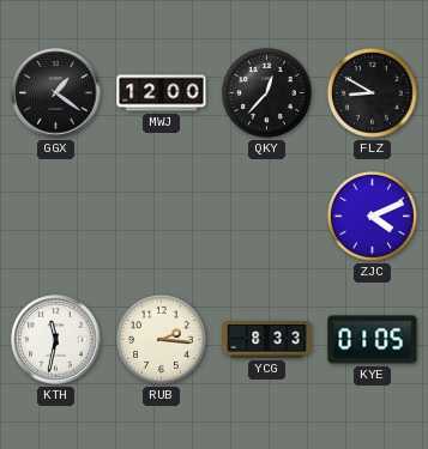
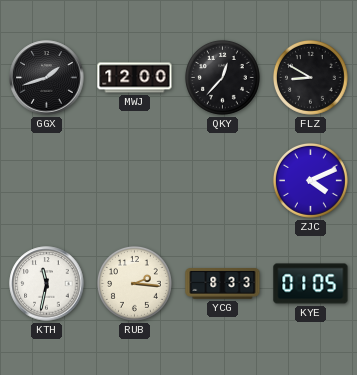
GGX: 1:21 -> 1:42
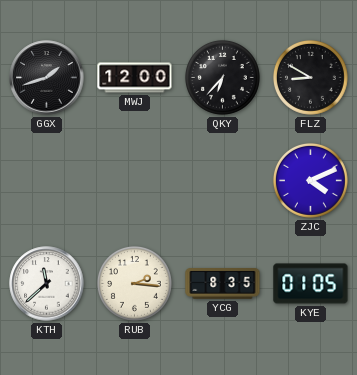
QKY: 12:37 -> 6:37
KTH: 11:32 -> 11:38
YCG: 8:33 -> 8:35
